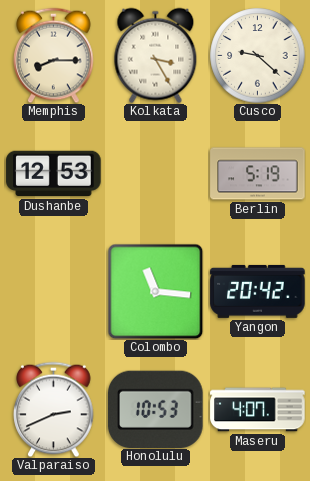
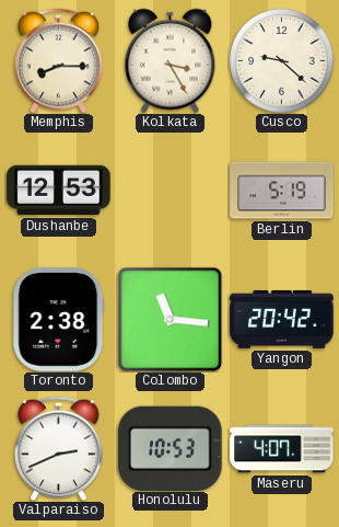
Toronto: none -> 2:38
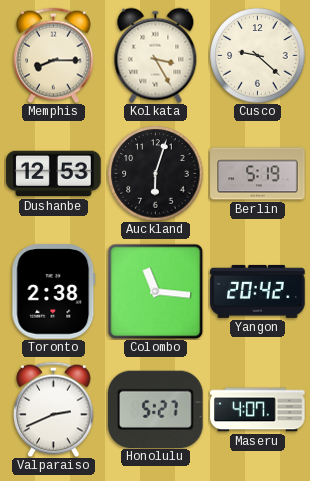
Auckland: none -> 6:03
Honolulu: 10:53 -> 5:27
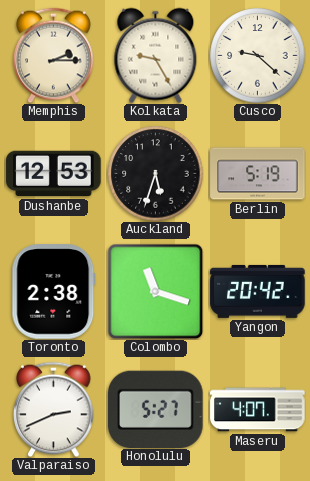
Memphis: 8:15 -> 2:15
Kolkata: 3:25 -> 9:25
Auckland: 6:03 -> 5:33
Colombo: 11:16 -> 11:18
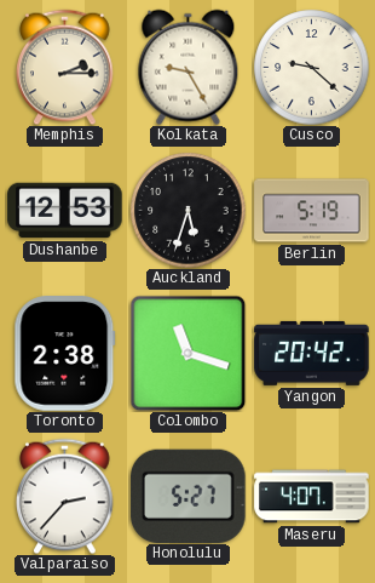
Valparaiso: 2:41 -> 2:37
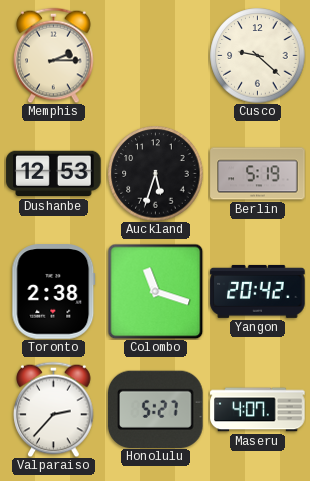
Kolkata: 9:25 -> none
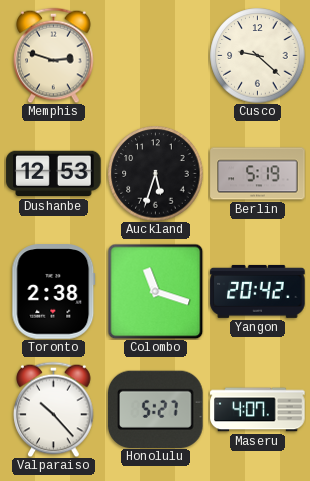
Memphis: 2:15 -> 2:48
Valparaiso: 2:37 -> 10:23
